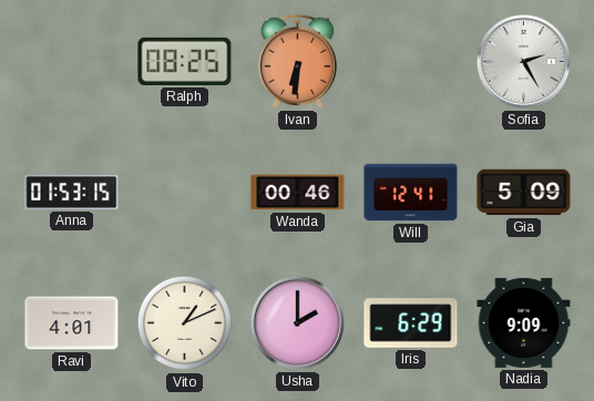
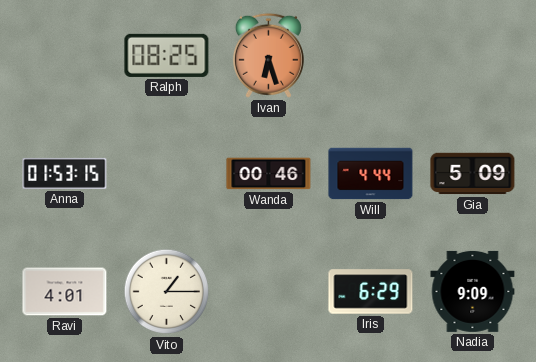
Ivan: 6:31 -> 6:27
Sofia: 2:25 -> none
Will: 12:41 -> 4:44
Vito: 1:11 -> 1:15
Usha: 2:00 -> none
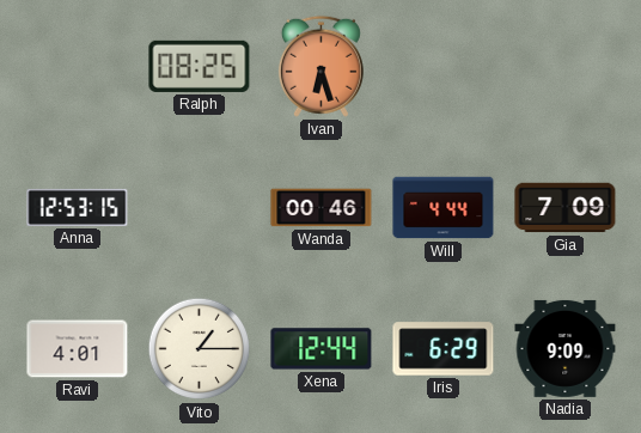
Anna: 01:53 -> 12:53
Gia: 5:09 -> 7:09
Xena: none -> 12:44
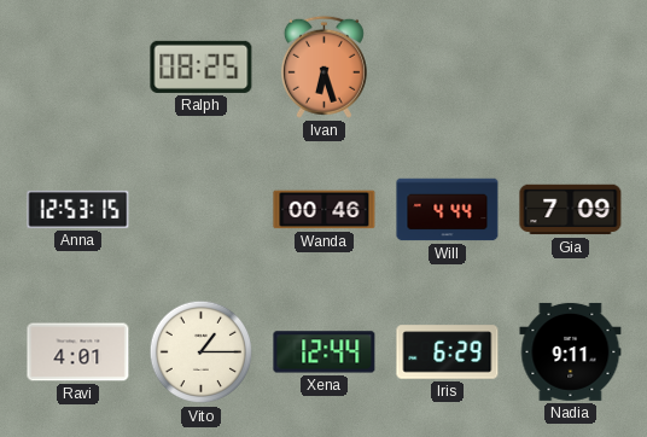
Nadia: 9:09 -> 9:11
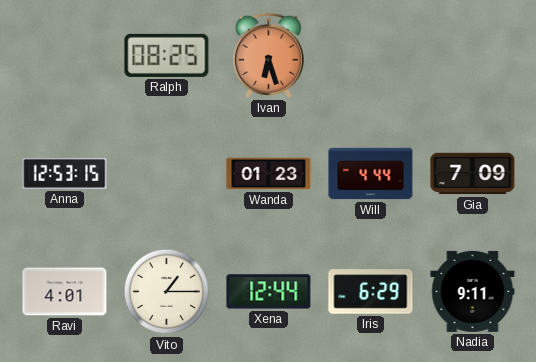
Wanda: 00:46 -> 01:23
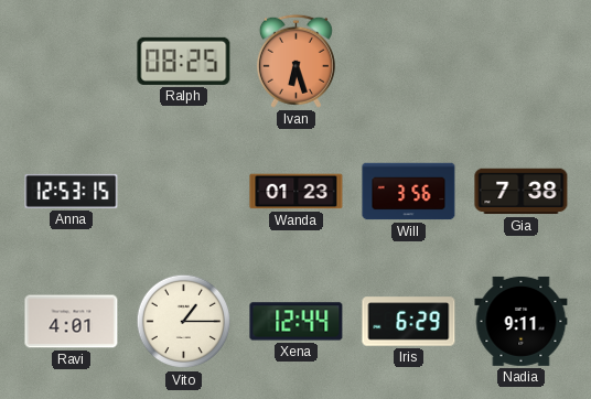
Will: 4:44 -> 3:56
Gia: 7:09 -> 7:38
